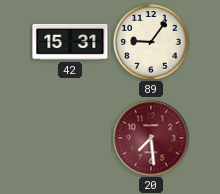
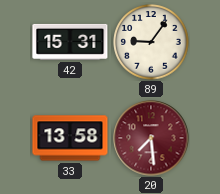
33: none -> 13:58
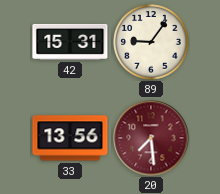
33: 13:58 -> 13:56
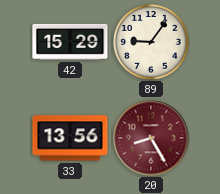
42: 15:31 -> 15:29
20: 7:29 -> 8:25
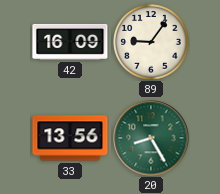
42: 15:29 -> 16:09
20 dial: burgundy -> green
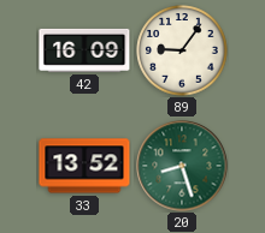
33: 13:56 -> 13:52
20: 8:25 -> 8:27
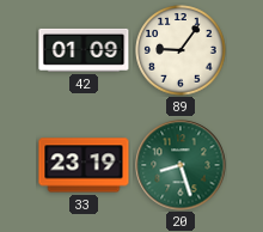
42: 16:09 -> 01:09
33: 13:52 -> 23:19
